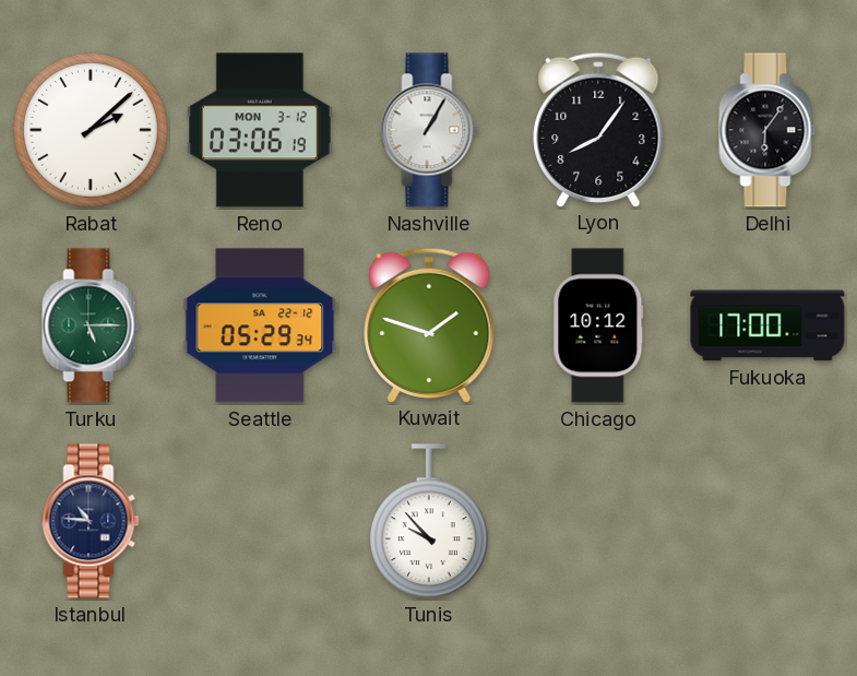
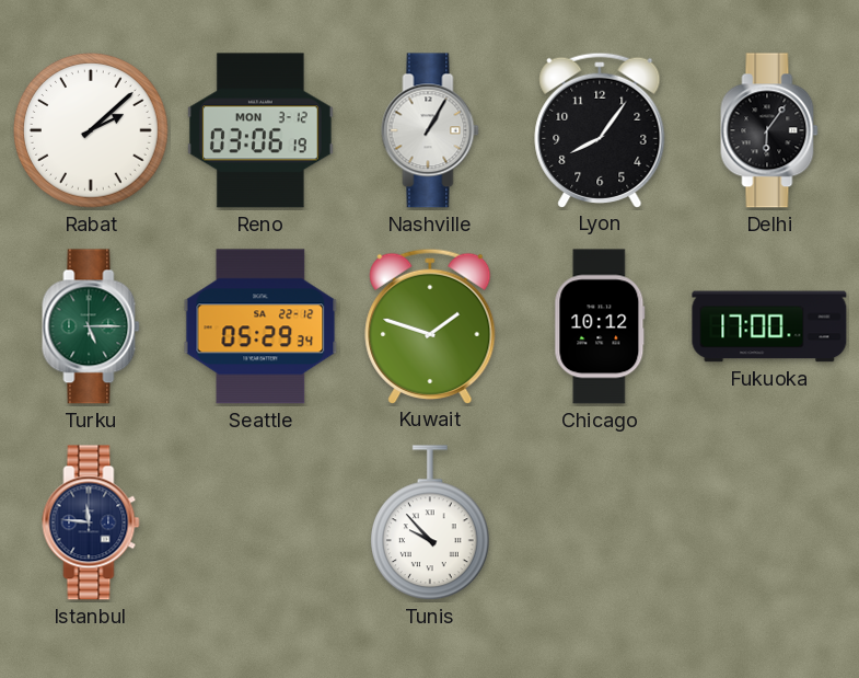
Istanbul: 10:46 -> 11:46
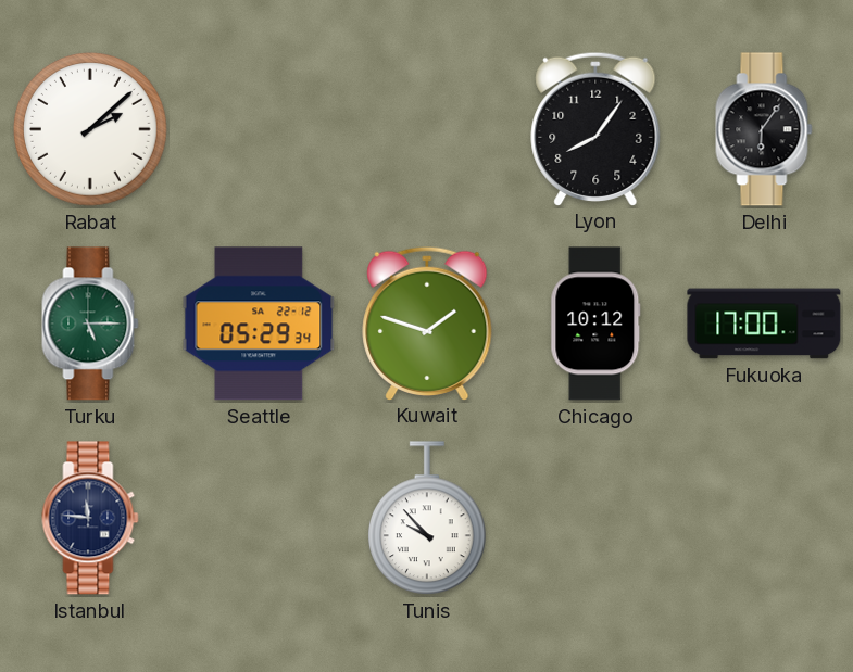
Reno: 03:06 -> none
Nashville: 1:05 -> none
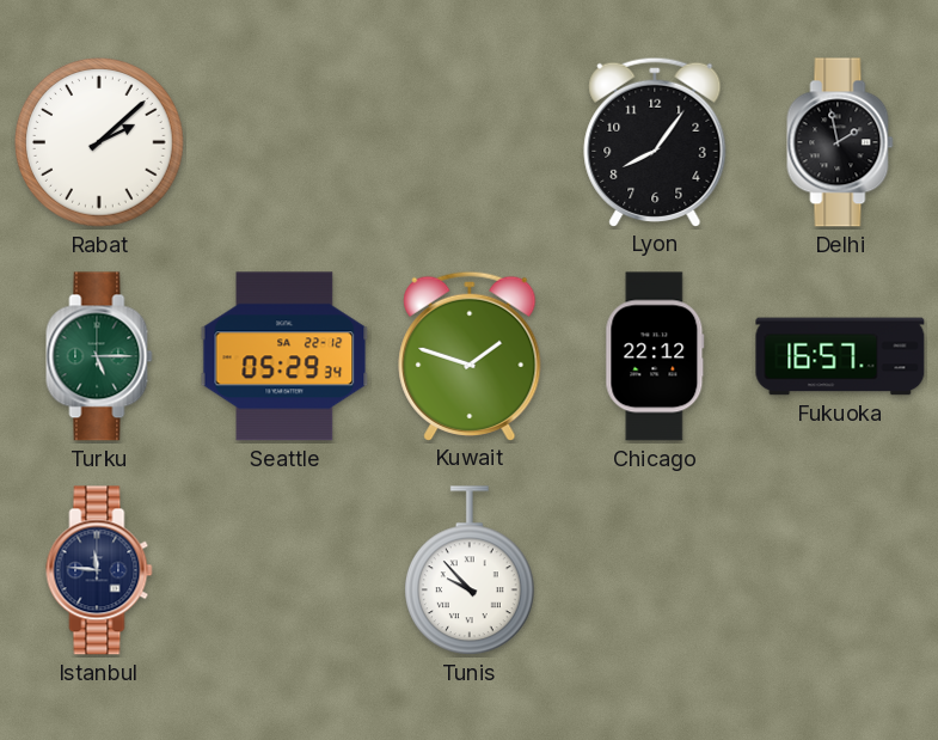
Delhi: 6:06 -> 1:58
Chicago: 10:12 -> 22:12
Fukuoka: 17:00 -> 16:57
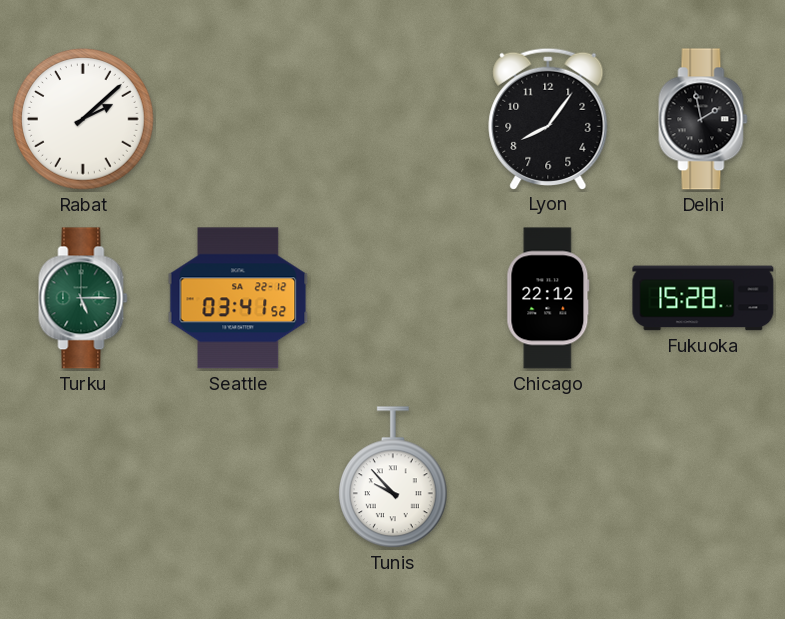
Seattle: 05:29 -> 03:41
Kuwait: 1:48 -> none
Fukuoka: 16:57 -> 15:28
Istanbul: 11:46 -> none
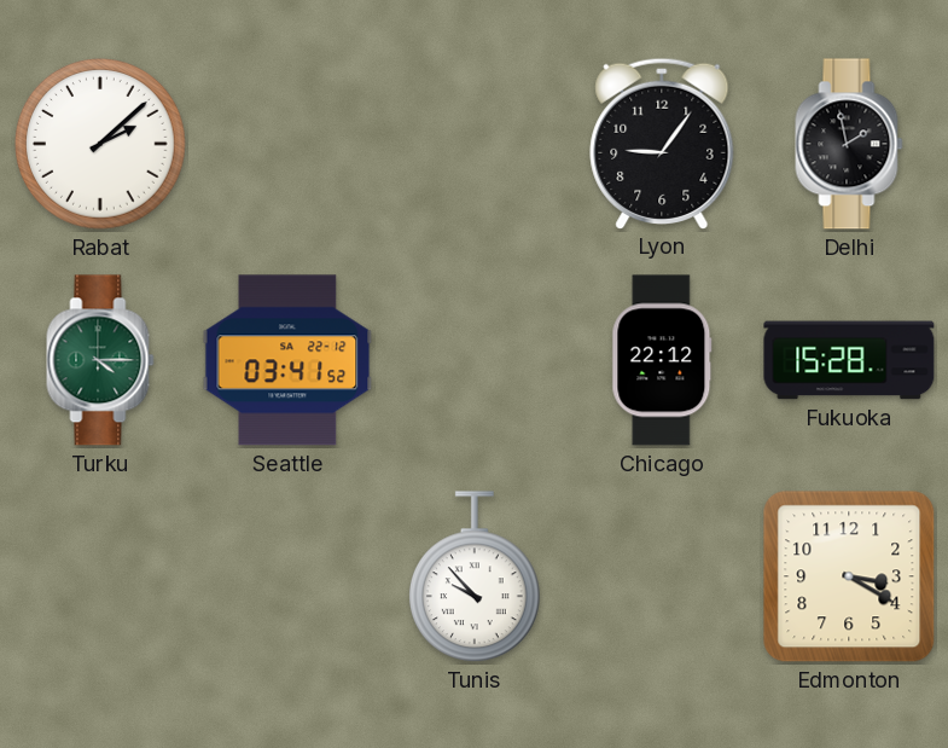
Lyon: 8:06 -> 9:06
Turku: 5:15 -> 4:15
Edmonton: none -> 3:20
